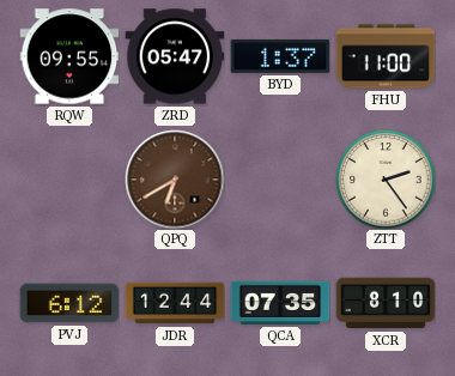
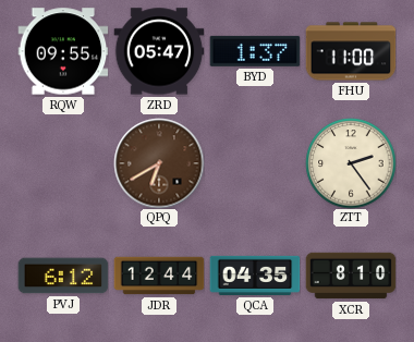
QCA: 07:35 -> 04:35
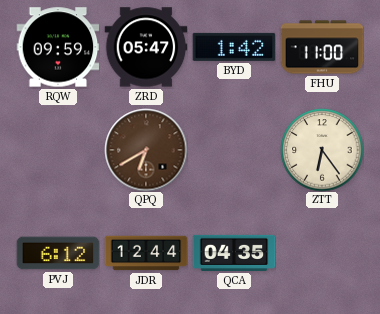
RQW: 09:55 -> 09:59
BYD: 1:37 -> 1:42
ZTT: 2:24 -> 6:24
XCR: 8:10 -> none
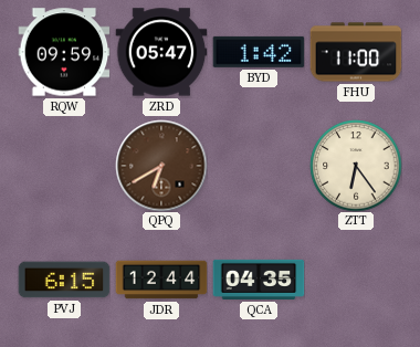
PVJ: 6:12 -> 6:15
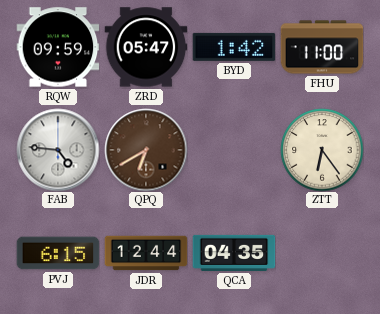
FAB: none -> 4:46
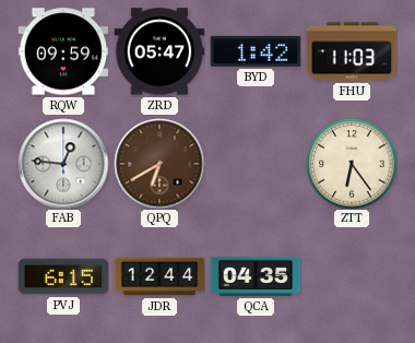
FHU: 11:00 -> 11:03
FAB: 4:46 -> 12:46
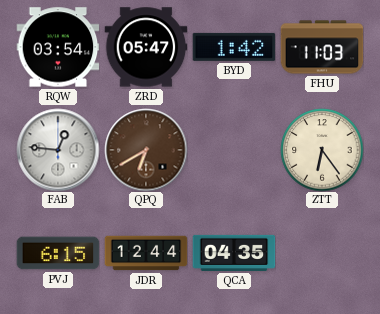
RQW: 09:59 -> 03:54
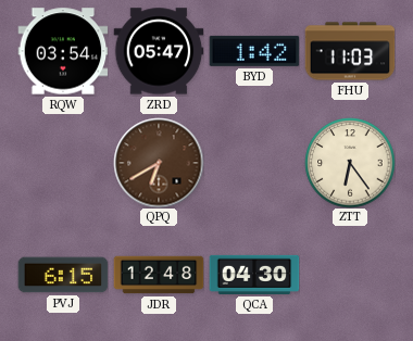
FAB: 12:46 -> none
JDR: 12:44 -> 12:48
QCA: 04:35 -> 04:30
